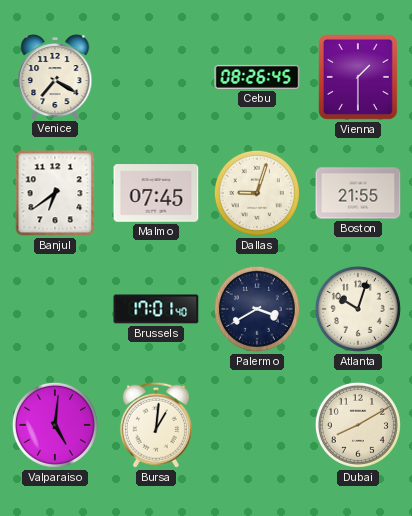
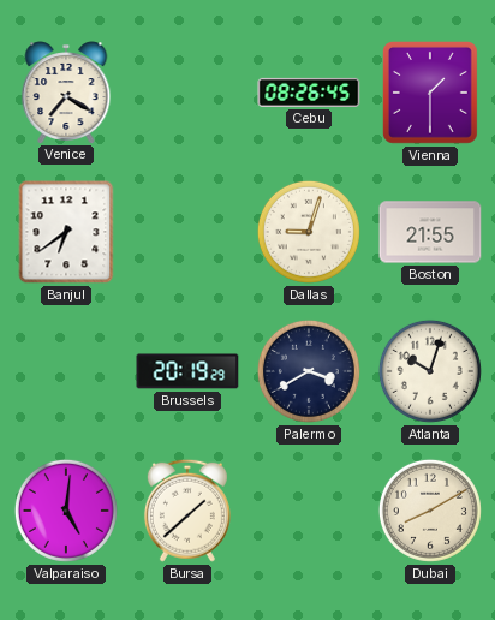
Malmo: 07:45 -> none
Brussels: 17:01 -> 20:19
Bursa: 1:01 -> 1:38
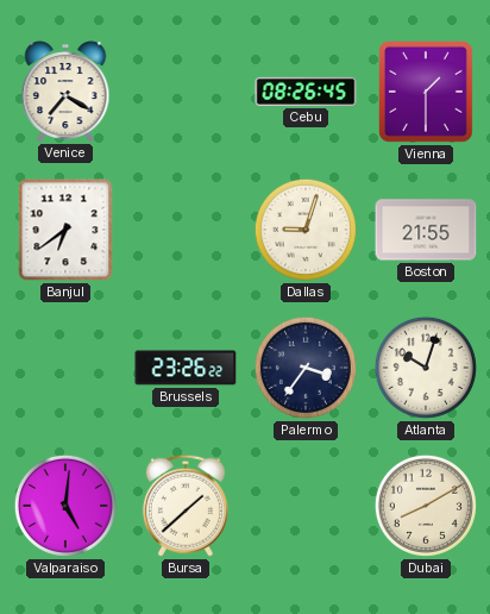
Brussels: 20:19 -> 23:26
Palermo: 3:40 -> 3:36
